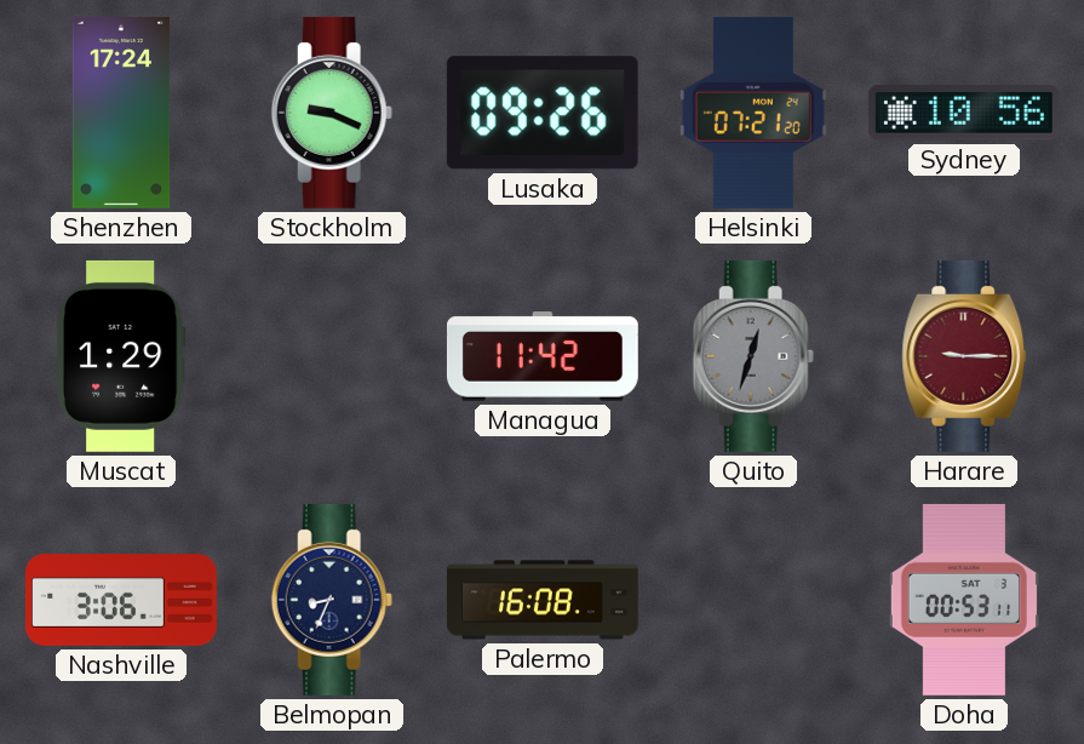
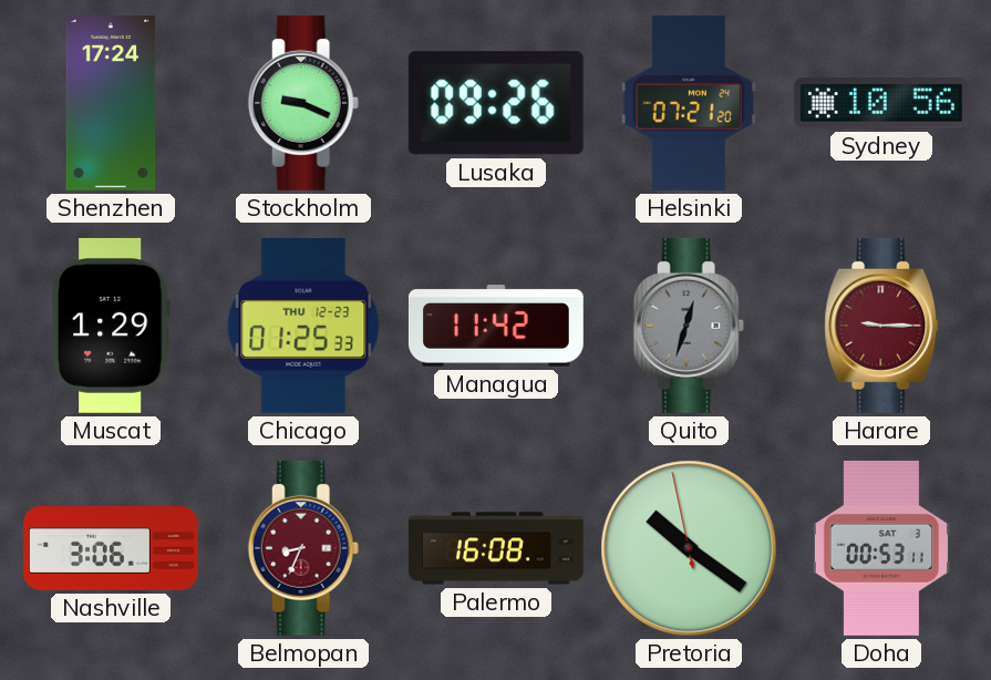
Chicago: none -> 01:25
Belmopan dial: navy -> burgundy
Pretoria: none -> 10:20
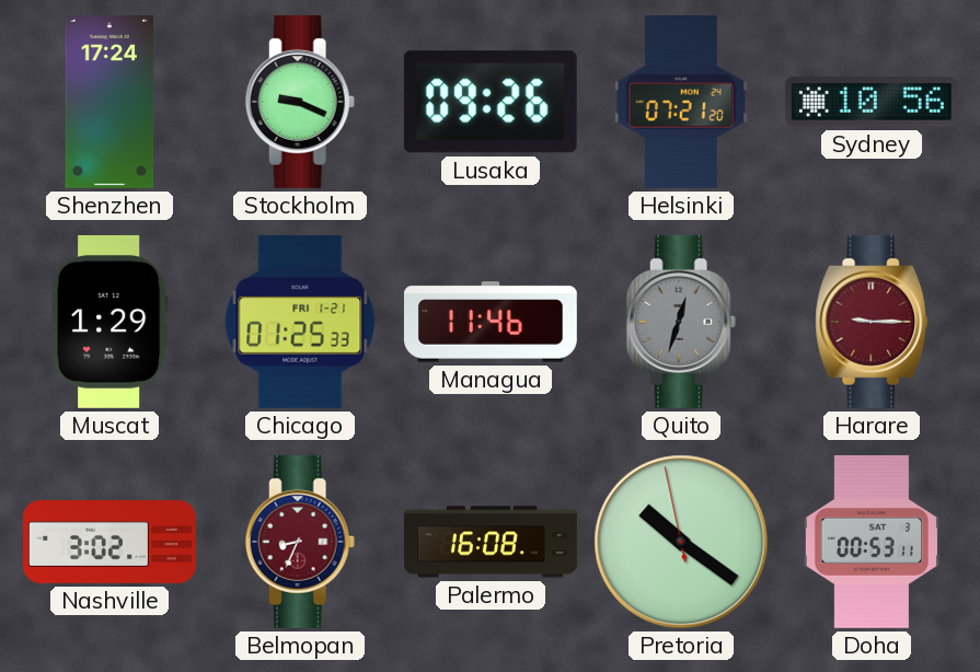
Chicago date: THU 12-23 -> FRI 1-21
Managua: 11:42 -> 11:46
Nashville: 3:06 -> 3:02
